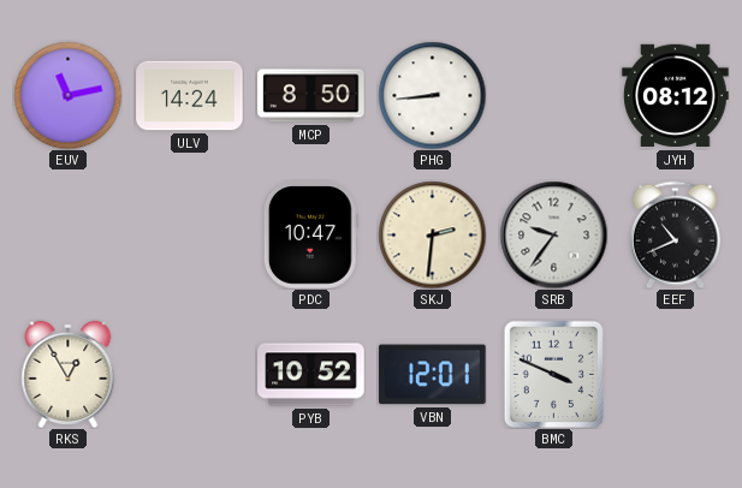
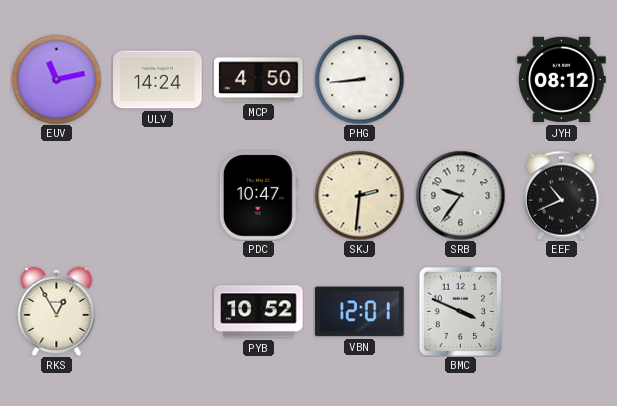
MCP: 8:50 -> 4:50
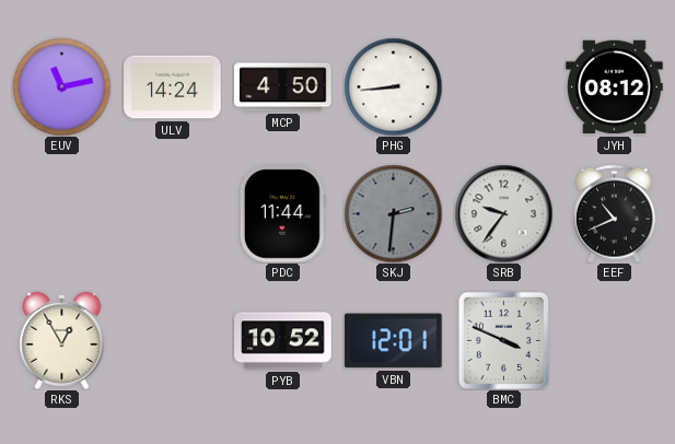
PDC: 10:47 -> 11:44
SKJ dial: cream -> grey
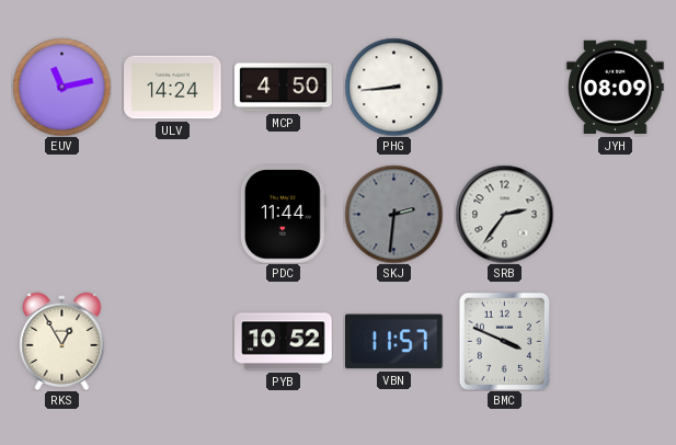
JYH: 08:12 -> 08:09
SRB: 9:36 -> 2:36
EEF: 10:41 -> none
VBN: 12:01 -> 11:57
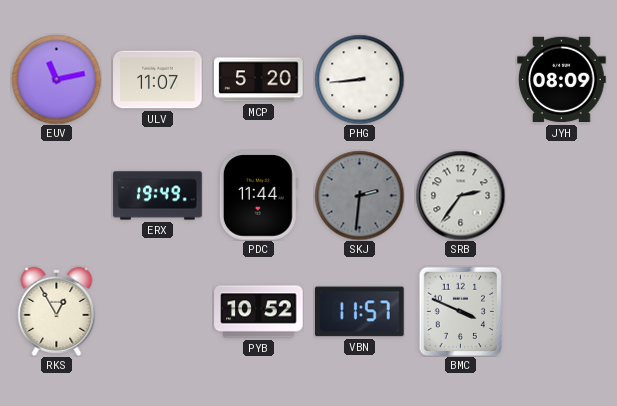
ULV: 14:24 -> 11:07
MCP: 4:50 -> 5:20
ERX: none -> 19:49
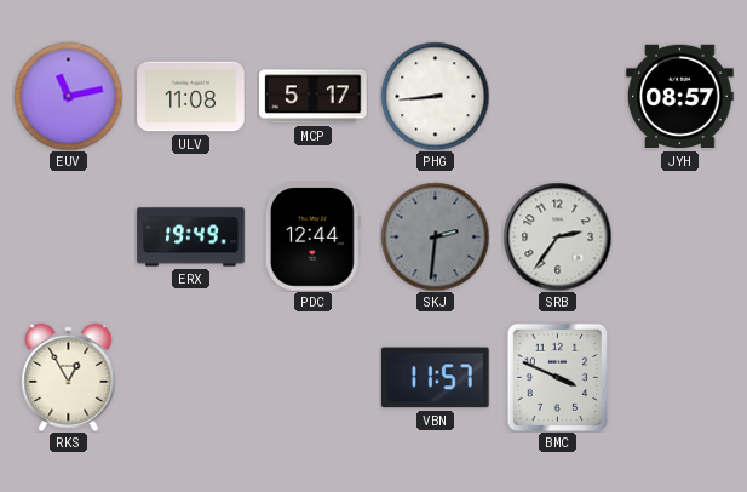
ULV: 11:07 -> 11:08
MCP: 5:20 -> 5:17
JYH: 08:09 -> 08:57
PDC: 11:44 -> 12:44
PYB: 10:52 -> none
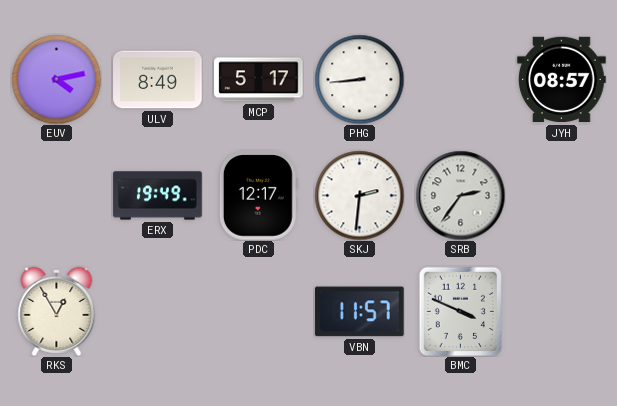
EUV: 11:13 -> 4:13
ULV: 11:08 -> 8:49
PDC: 12:44 -> 12:17
SKJ dial: grey -> white
